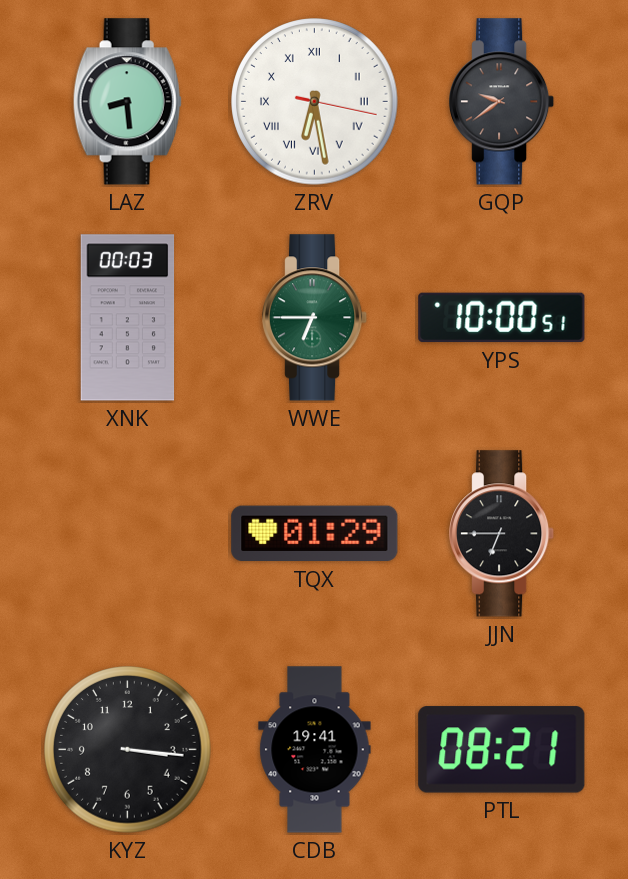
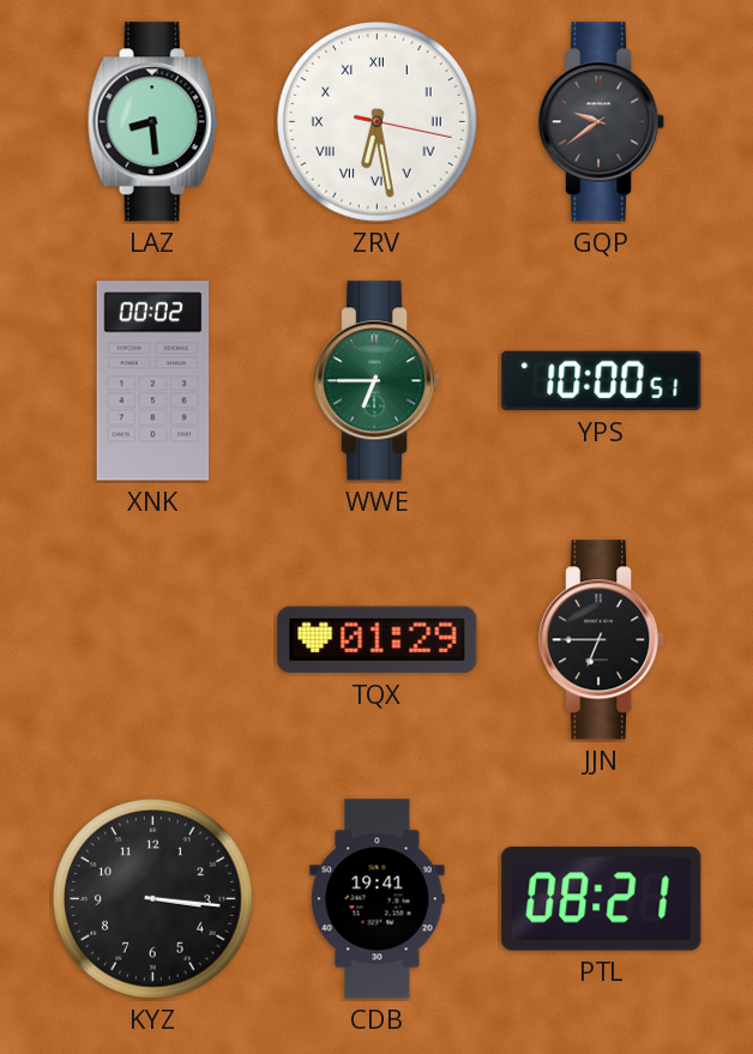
XNK: 00:03 -> 00:02
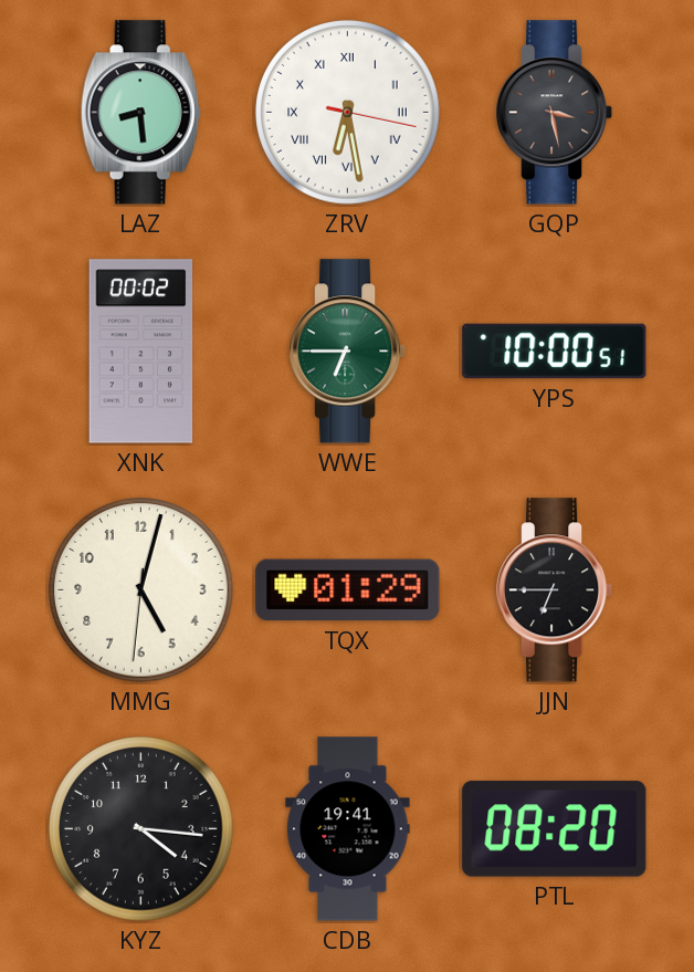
GQP: 9:39 -> 3:28
MMG: none -> 5:02
KYZ: 3:16 -> 4:16
PTL: 08:21 -> 08:20
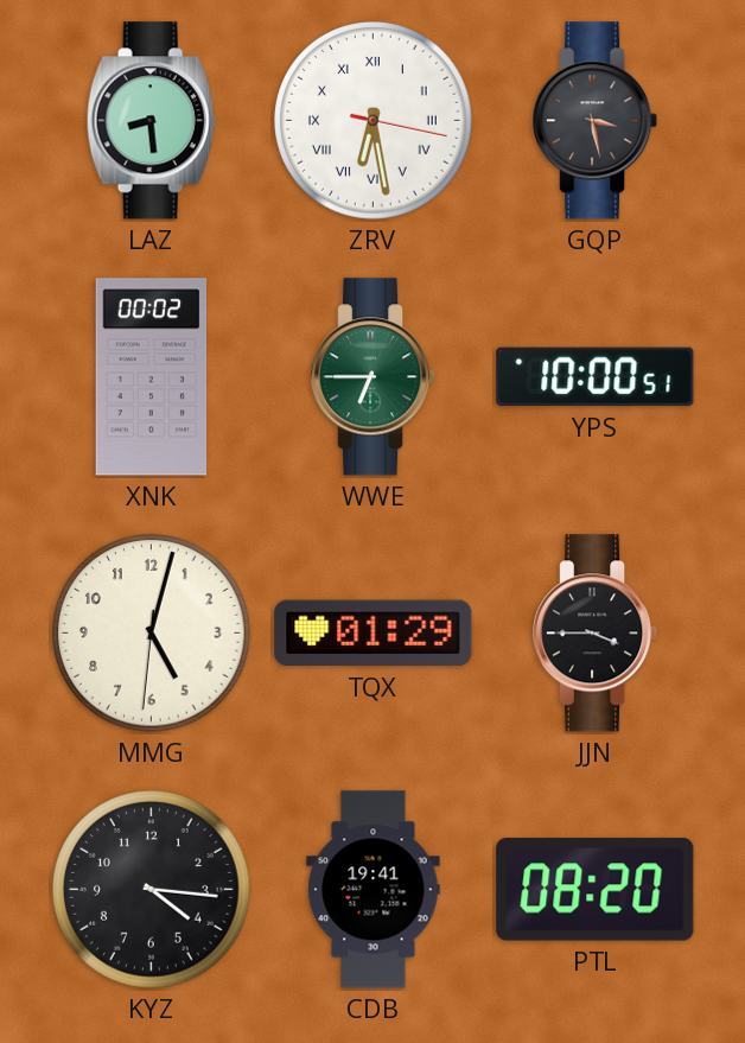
JJN: 6:45 -> 3:45
